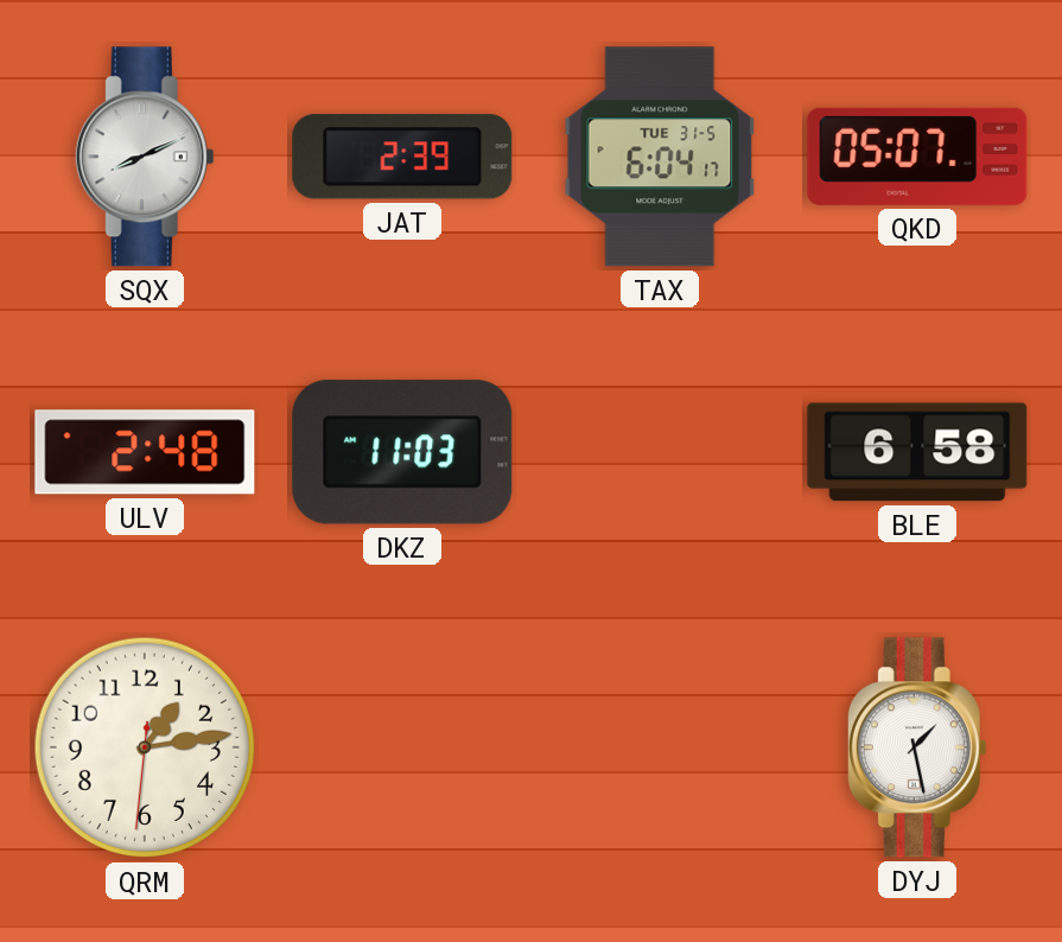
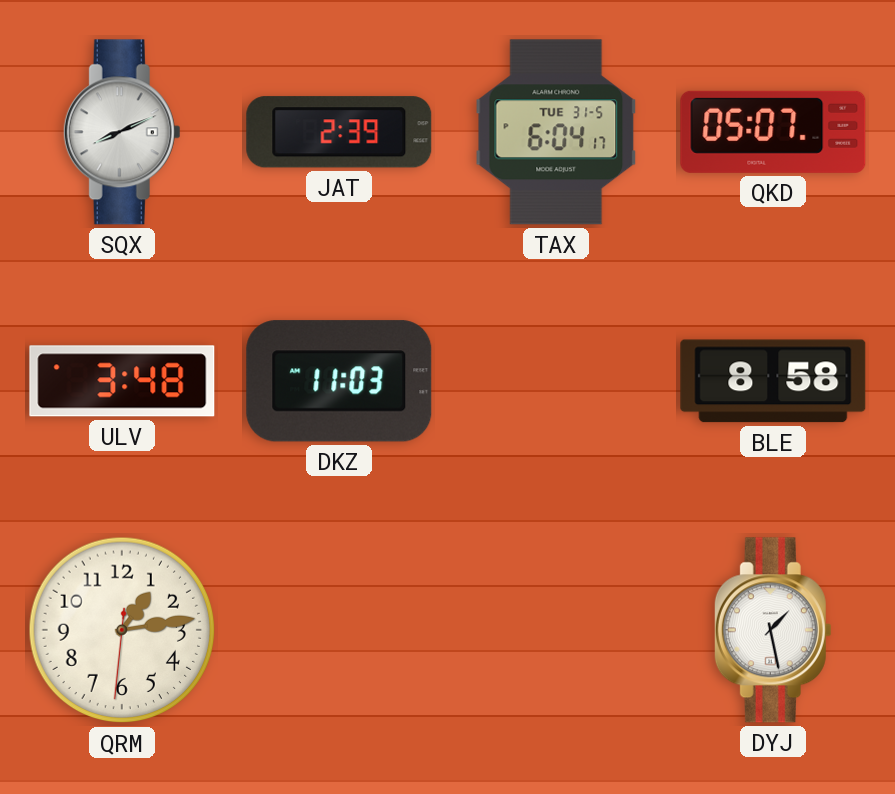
ULV: 2:48 -> 3:48
BLE: 6:58 -> 8:58
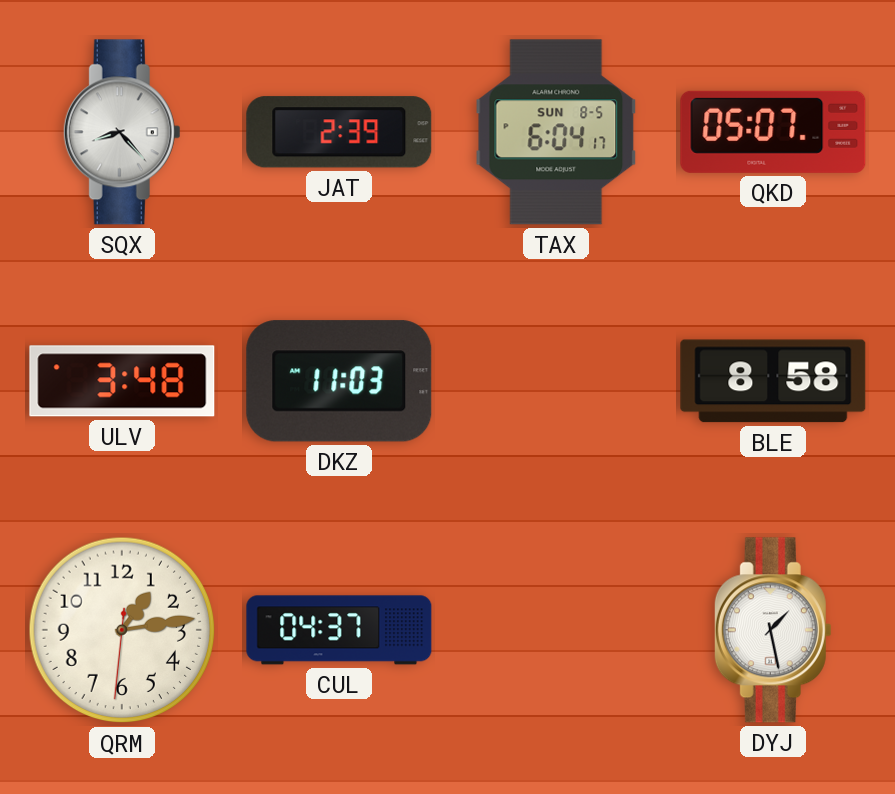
SQX: 8:11 -> 8:23
TAX date: TUE 31-5 -> SUN 8-5
CUL: none -> 04:37
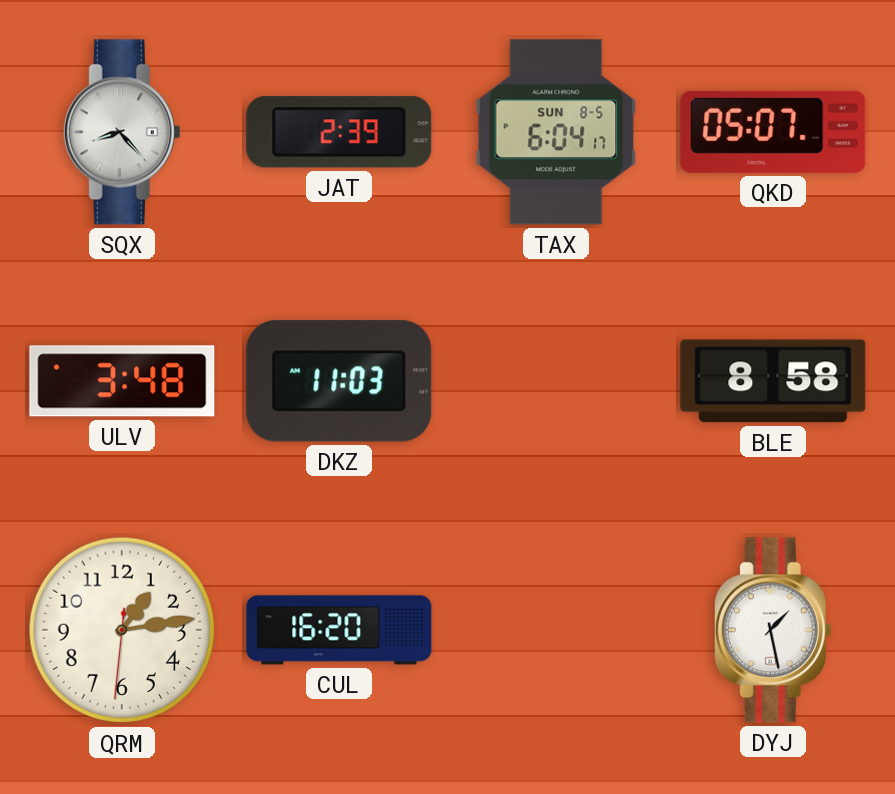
CUL: 04:37 -> 16:20
